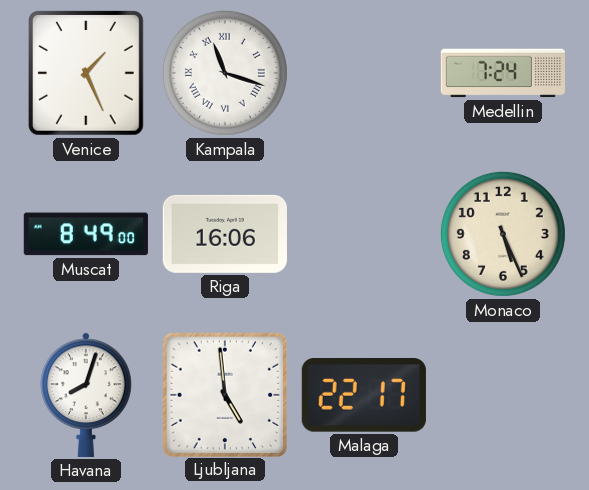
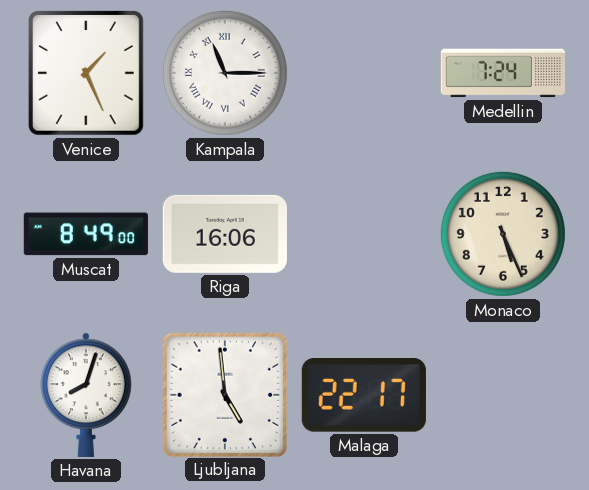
Kampala: 11:18 -> 11:15
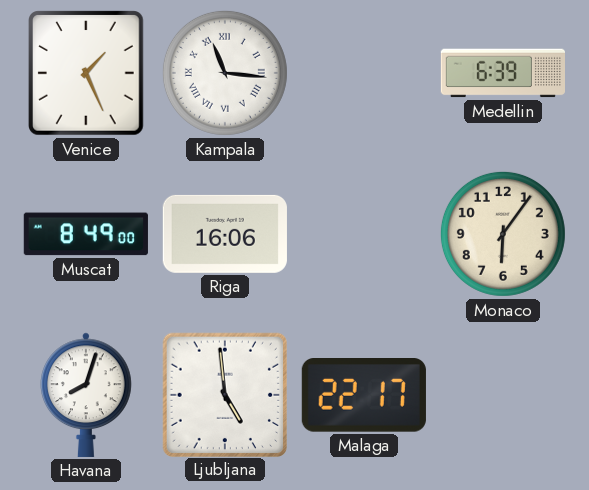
Kampala: 11:15 -> 11:16
Medellin: 7:24 -> 6:39
Monaco: 5:26 -> 6:06
